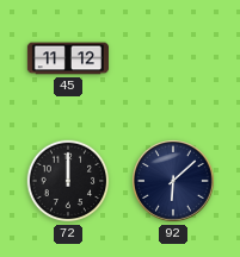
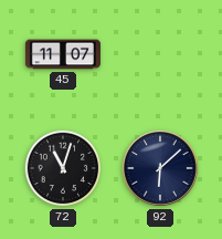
45: 11:12 -> 11:07
72: 12:00 -> 11:03
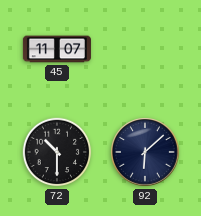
72: 11:03 -> 10:30
